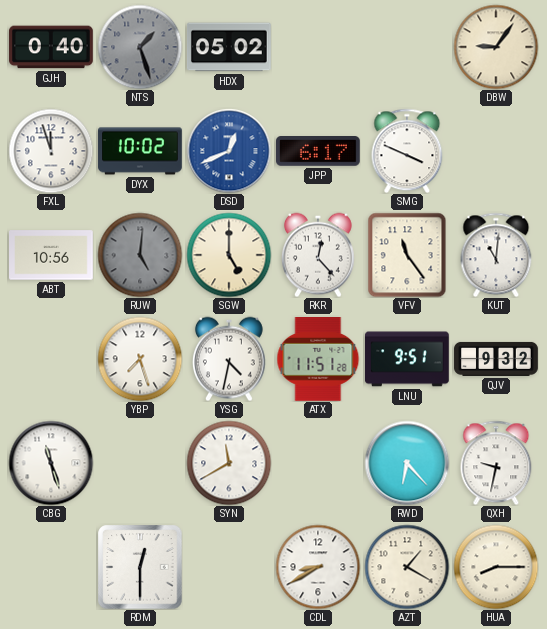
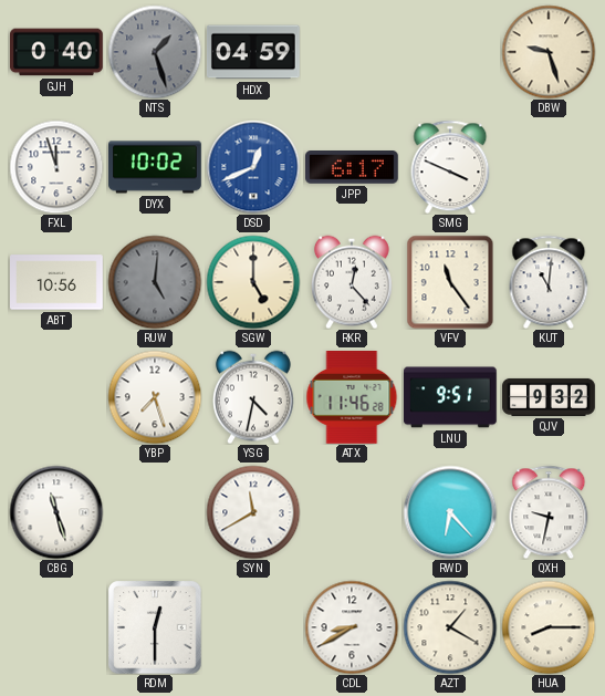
HDX: 05:02 -> 04:59
DBW: 9:06 -> 9:27
ATX: 11:51 -> 11:46
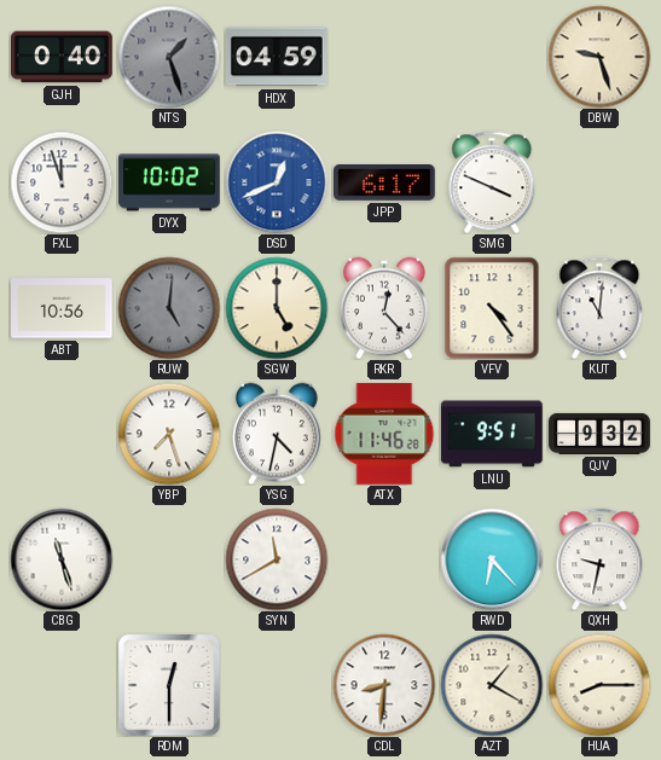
VFV: 11:24 -> 4:24
CDL: 8:40 -> 8:31
